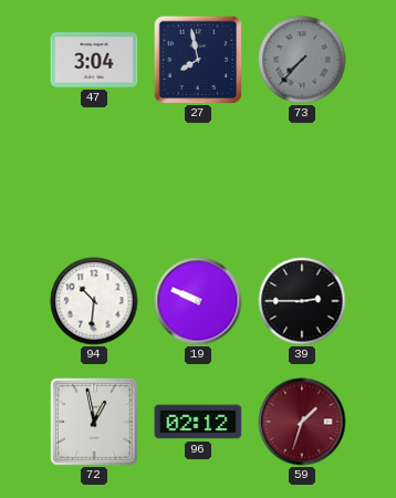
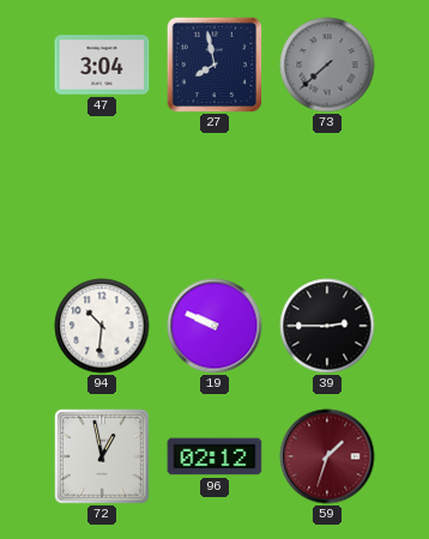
73: 7:37 -> 7:38
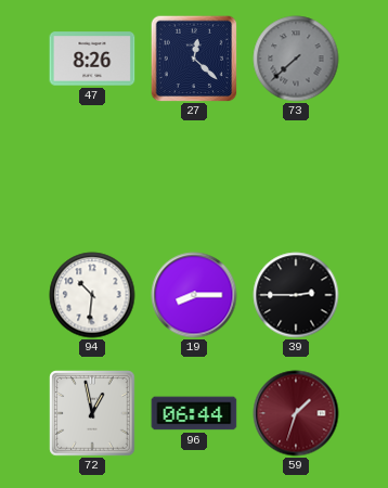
47: 3:04 -> 8:26
27: 7:58 -> 12:22
19: 9:49 -> 8:15
96: 02:12 -> 06:44
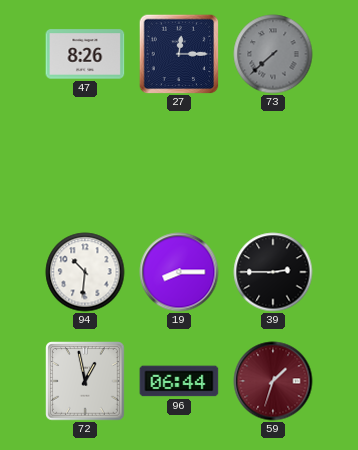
27: 12:22 -> 12:15
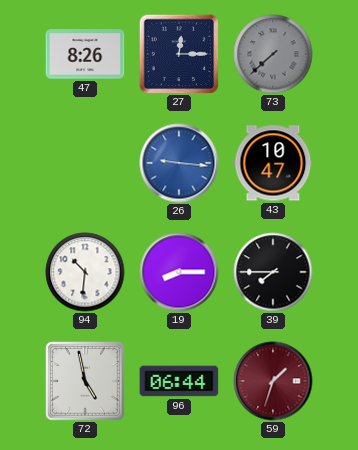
26: none -> 9:16
43: none -> 10:47
39: 2:45 -> 7:45
72: 12:58 -> 4:58
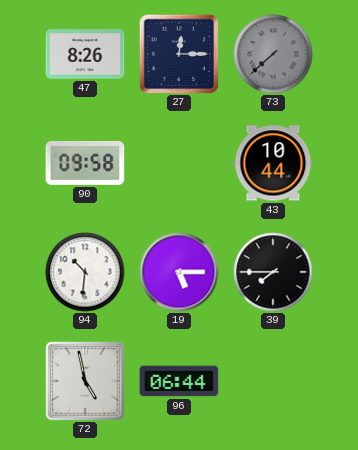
90: none -> 09:58
26: 9:16 -> none
43: 10:47 -> 10:44
19: 8:15 -> 5:15
59: 1:33 -> none
